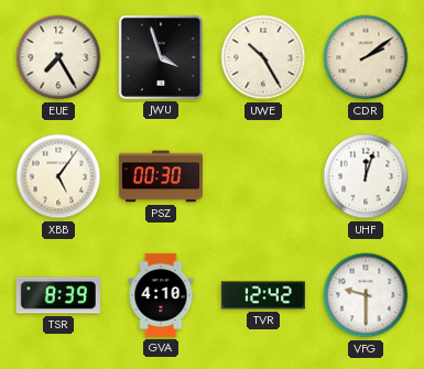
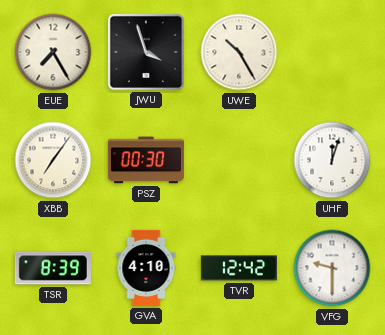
CDR: 2:09 -> none
XBB: 5:06 -> 7:06
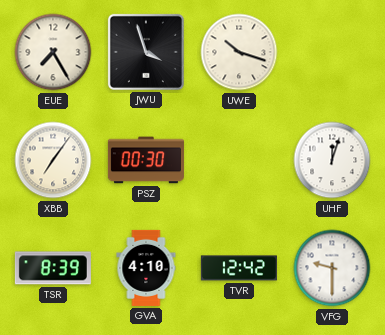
UWE: 10:25 -> 10:18
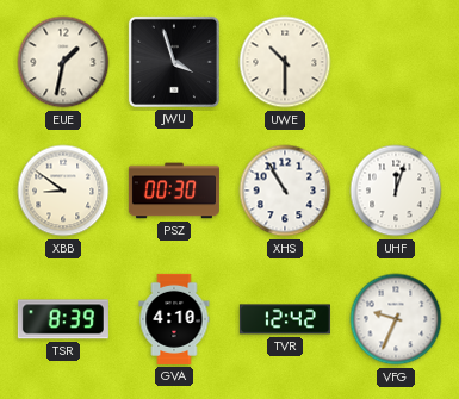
EUE: 7:25 -> 1:32
UWE: 10:18 -> 10:30
XBB: 7:06 -> 8:51
XHS: none -> 10:55
VFG: 9:30 -> 9:34
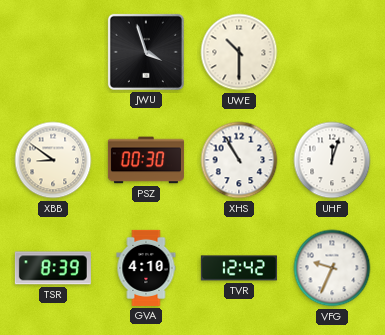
EUE: 1:32 -> none
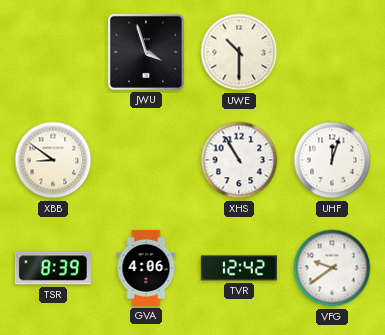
PSZ: 00:30 -> none
GVA: 4:10 -> 4:06
VFG: 9:34 -> 9:39
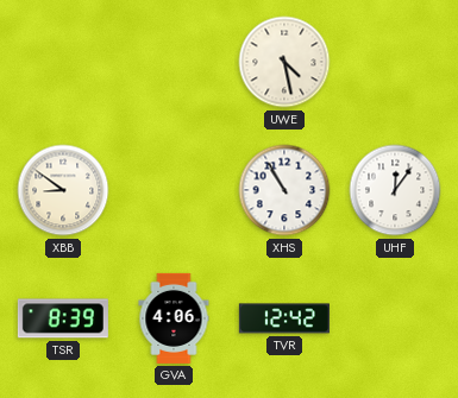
JWU: 3:57 -> none
UWE: 10:30 -> 4:28
UHF: 12:03 -> 12:06
VFG: 9:39 -> none
